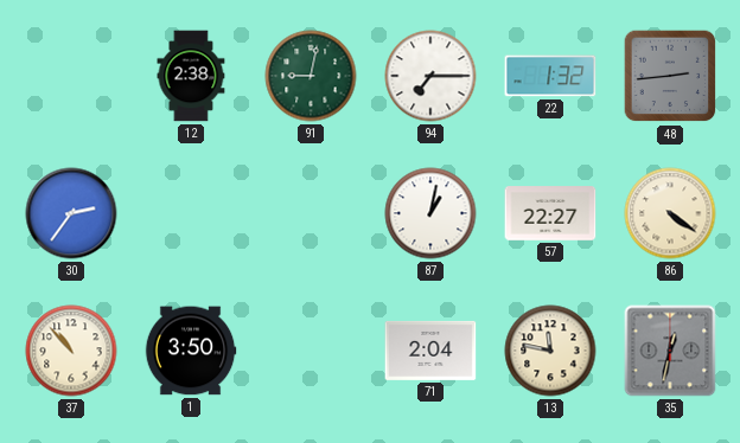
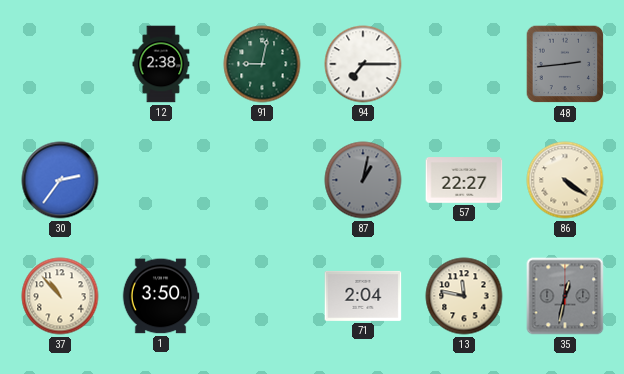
22: 1:32 -> none
87 dial: white -> grey
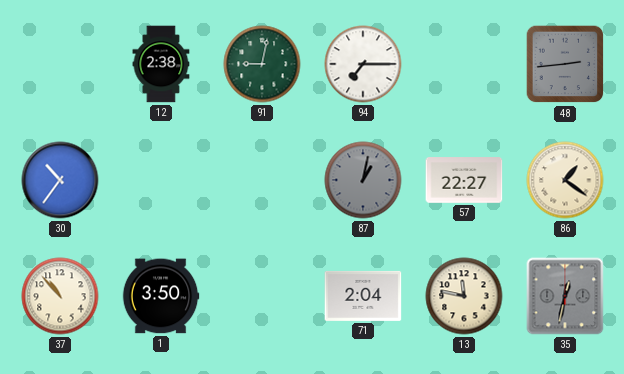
30: 2:36 -> 10:36
86: 4:21 -> 1:21
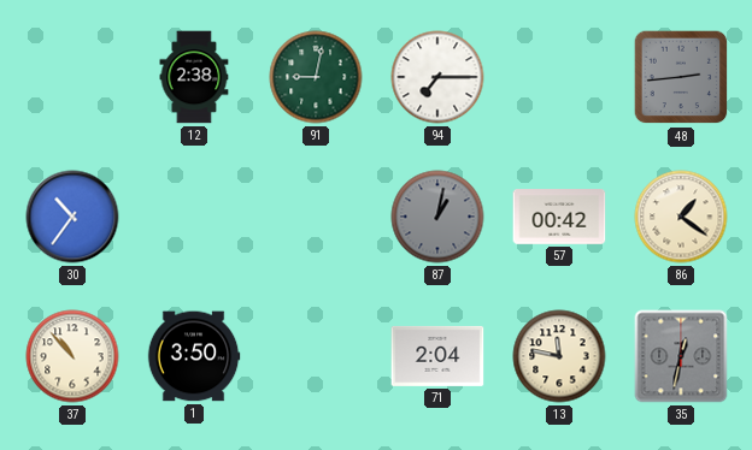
57: 22:27 -> 00:42
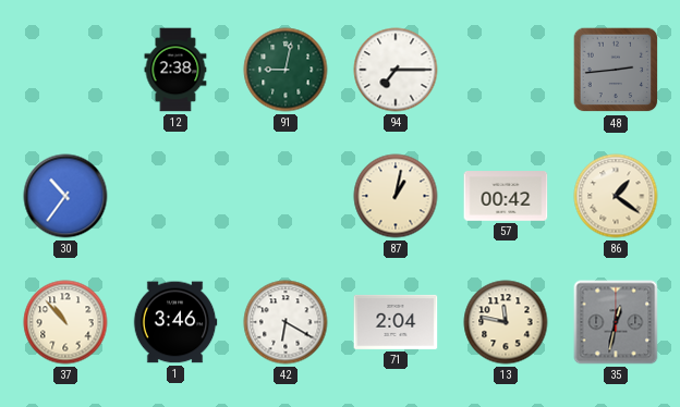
87 dial: grey -> cream
1: 3:50 -> 3:46
42: none -> 6:20
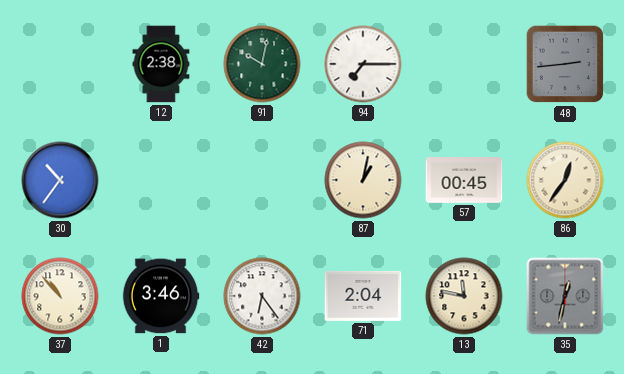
91: 9:02 -> 10:02
57: 00:42 -> 00:45
86: 1:21 -> 12:36
42: 6:20 -> 6:24
